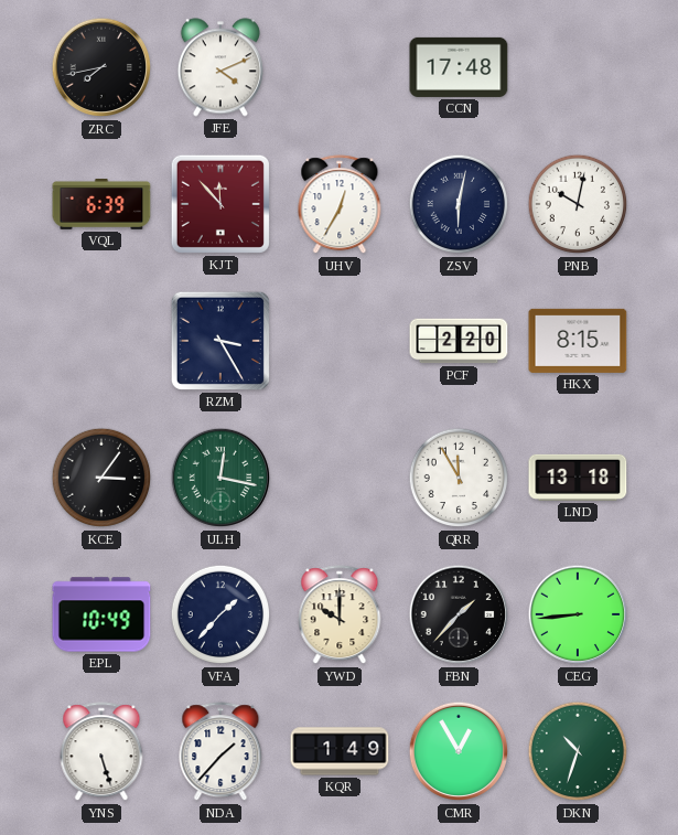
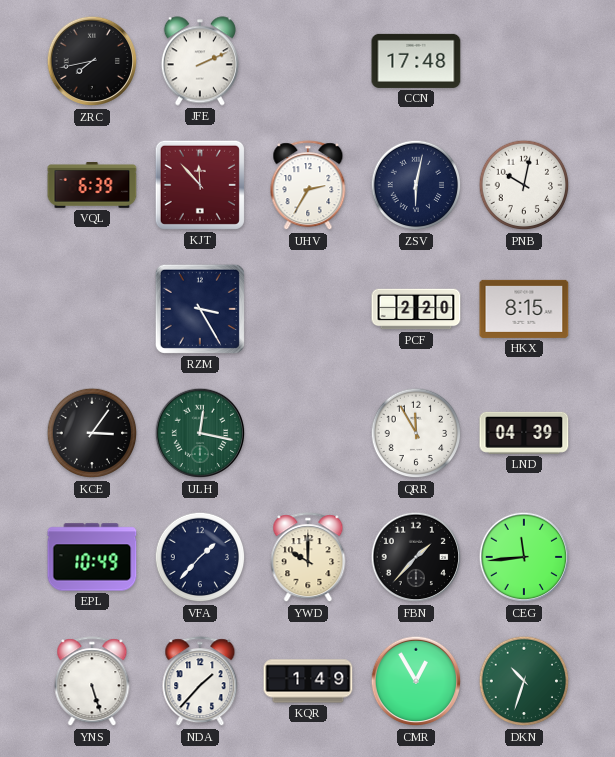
JFE: 4:11 -> 2:11
UHV: 12:35 -> 2:35
LND: 13:18 -> 04:39
CEG: 8:44 -> 11:44
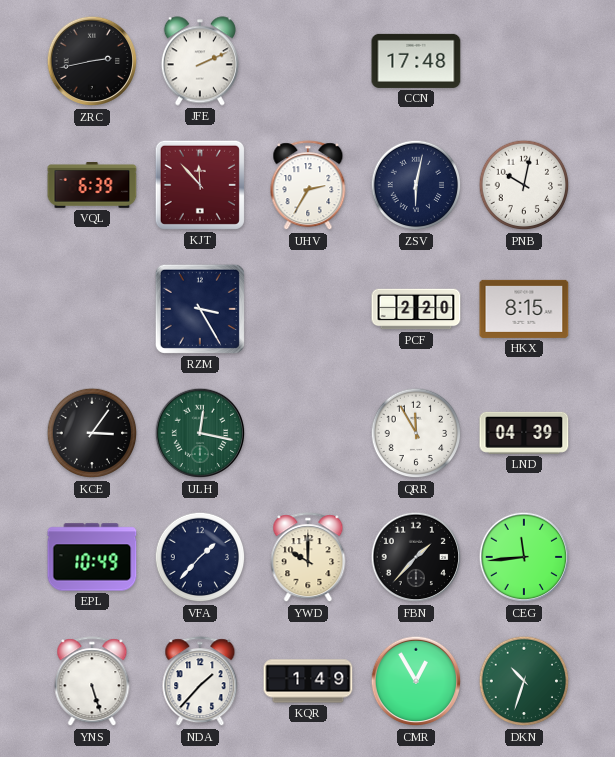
ZRC: 7:43 -> 2:43
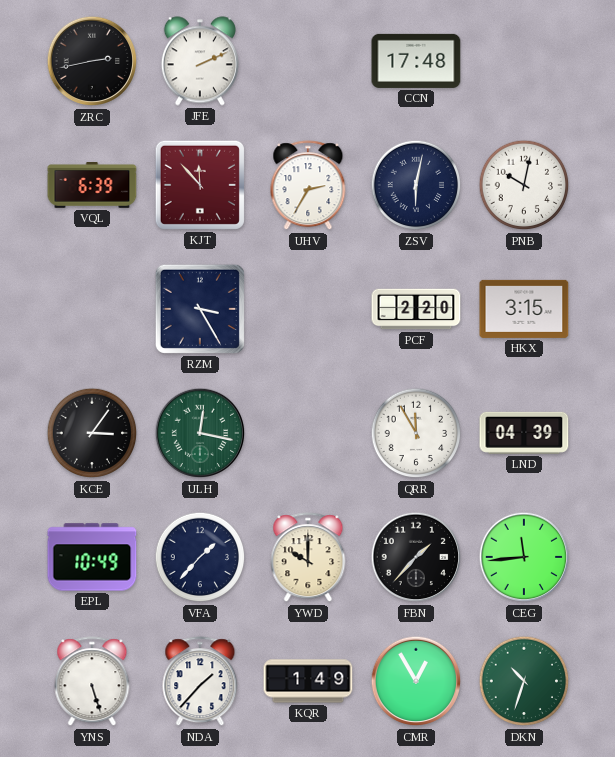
HKX: 8:15 -> 3:15
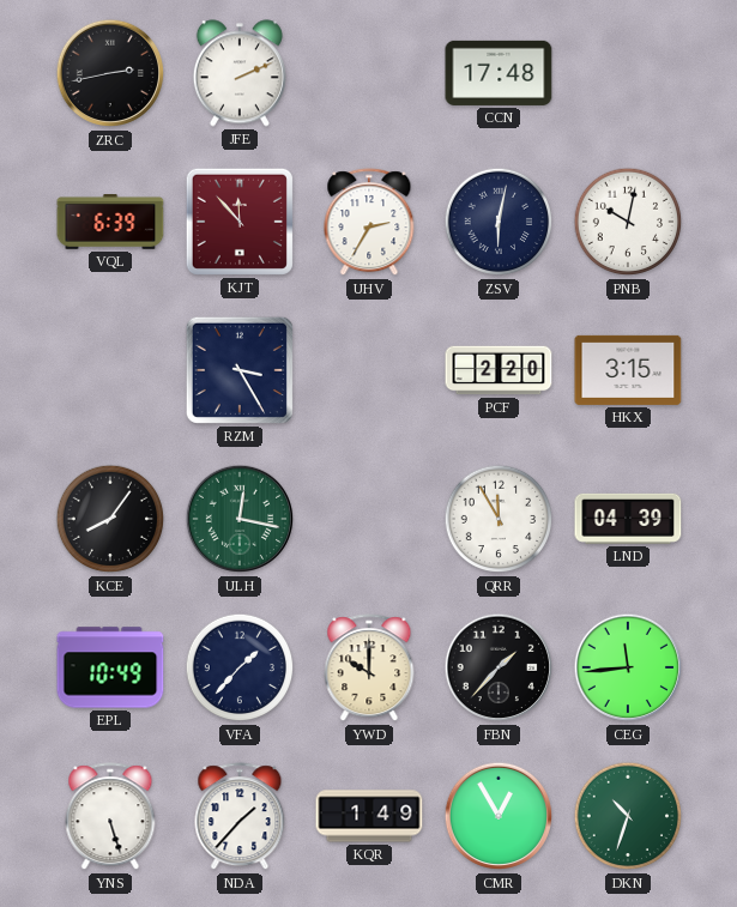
KCE: 3:06 -> 8:06
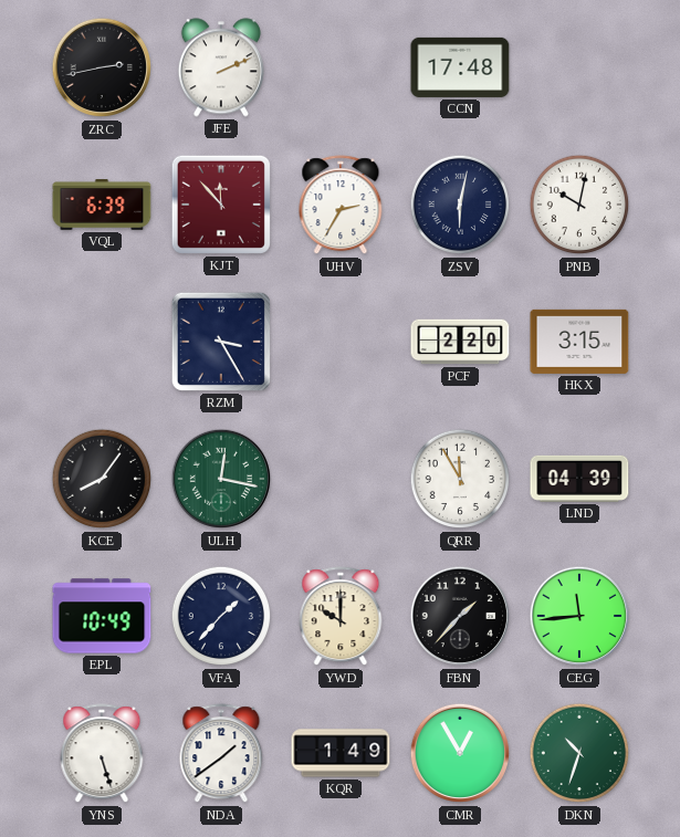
NDA: 1:37 -> 1:39
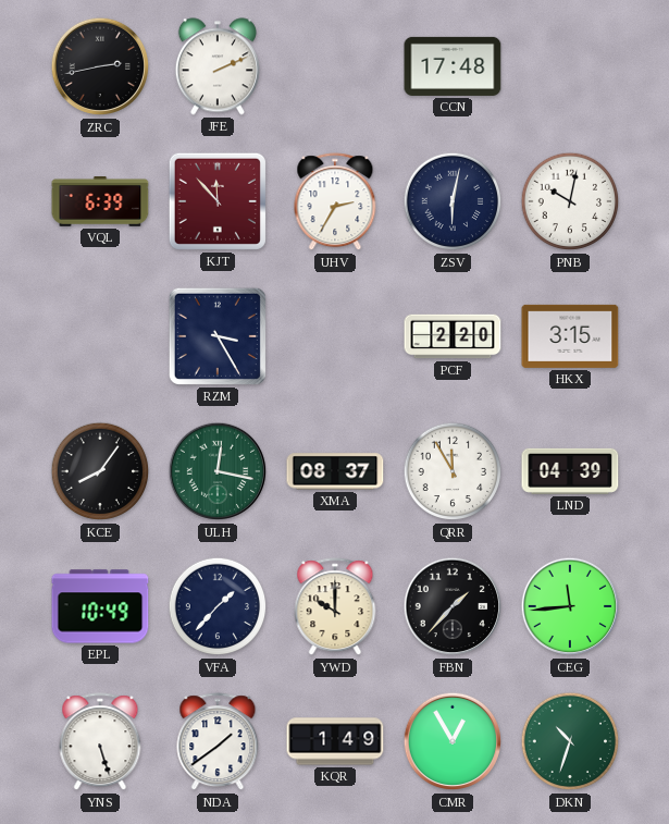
XMA: none -> 08:37
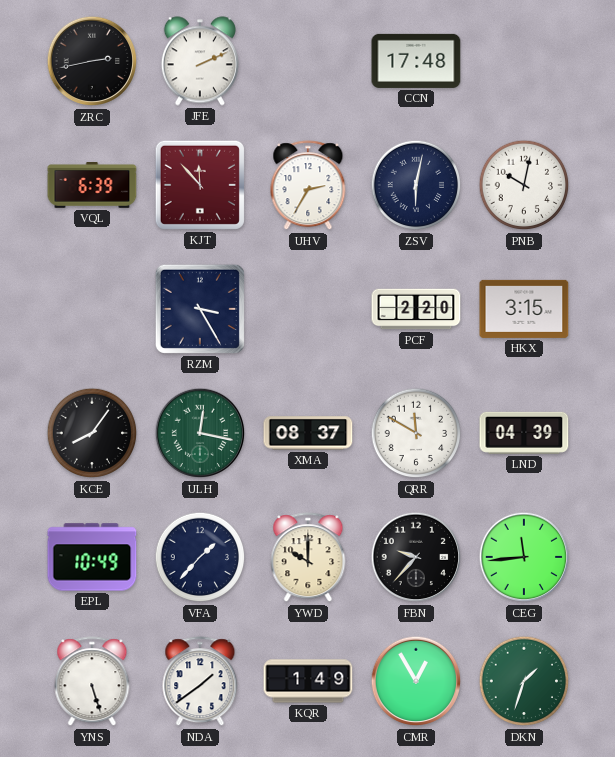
QRR: 11:55 -> 11:50
FBN: 1:37 -> 9:37
DKN: 10:33 -> 1:33
